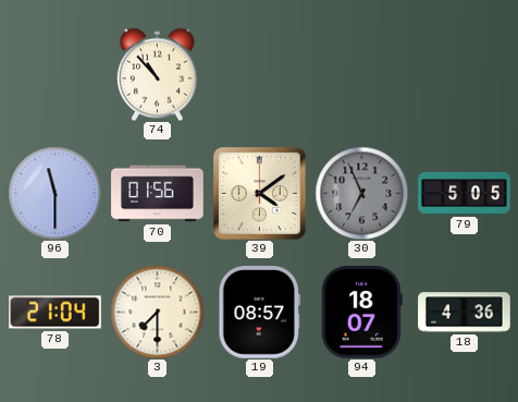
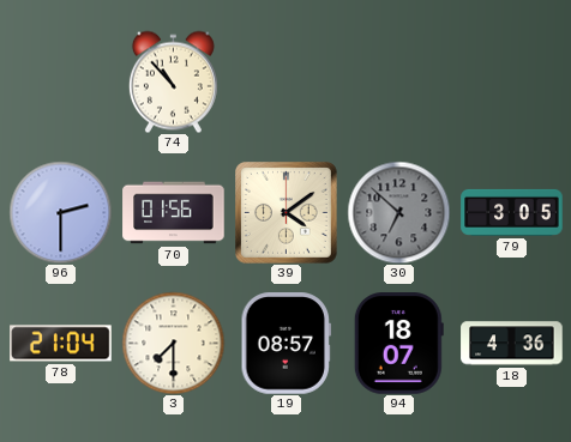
96: 11:30 -> 2:30
30: 6:56 -> 6:52
79: 5:05 -> 3:05
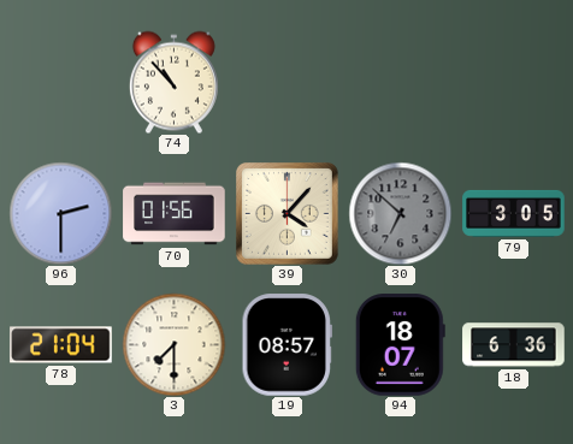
39: 4:09 -> 4:07
18: 4:36 -> 6:36
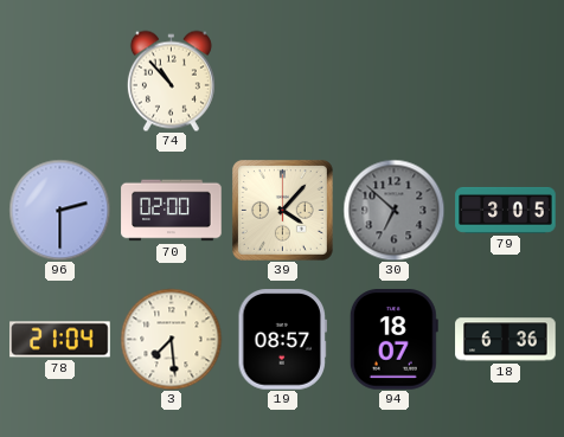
70: 01:56 -> 02:00
3: 7:30 -> 7:29
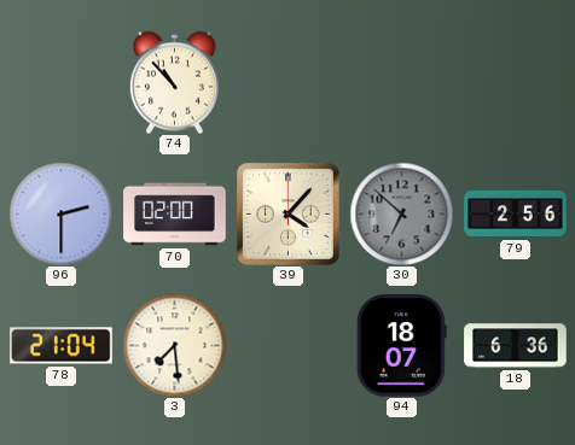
79: 3:05 -> 2:56
19: 08:57 -> none
